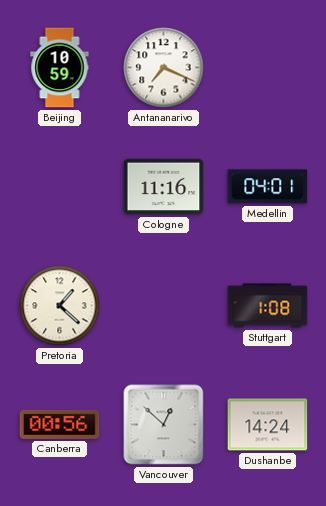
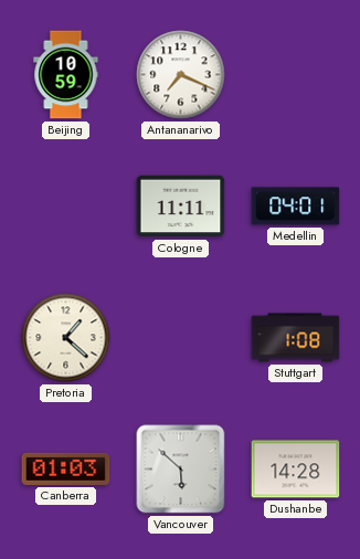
Cologne: 11:16 -> 11:11
Canberra: 00:56 -> 01:03
Vancouver: 12:52 -> 5:52
Dushanbe: 14:24 -> 14:28
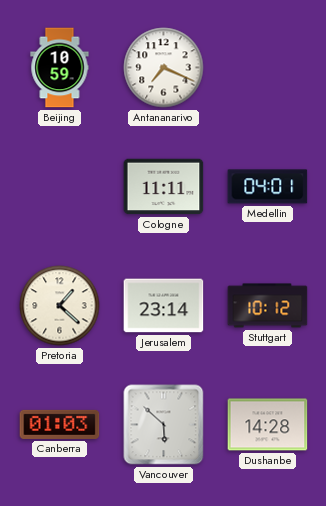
Jerusalem: none -> 23:14
Stuttgart: 1:08 -> 10:12
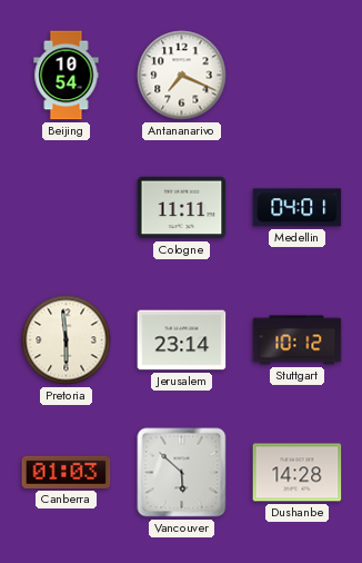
Beijing: 10:59 -> 10:54
Pretoria: 1:22 -> 5:59
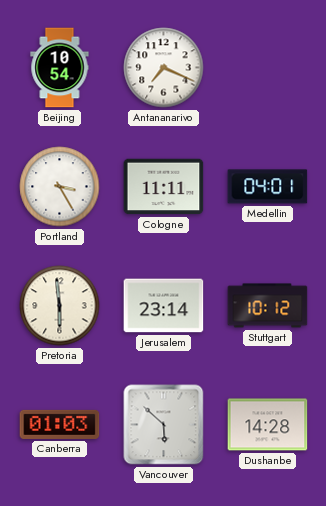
Portland: none -> 3:25
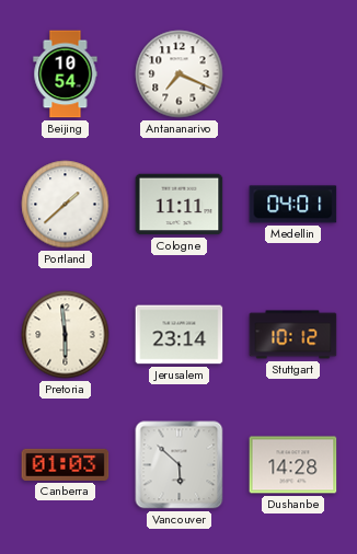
Portland: 3:25 -> 1:38
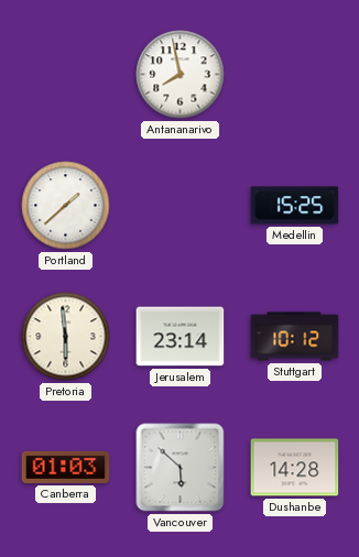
Beijing: 10:54 -> none
Antananarivo: 7:19 -> 7:58
Cologne: 11:11 -> none
Medellin: 04:01 -> 15:25
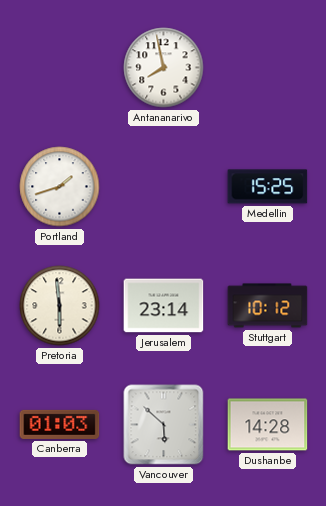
Portland: 1:38 -> 1:42
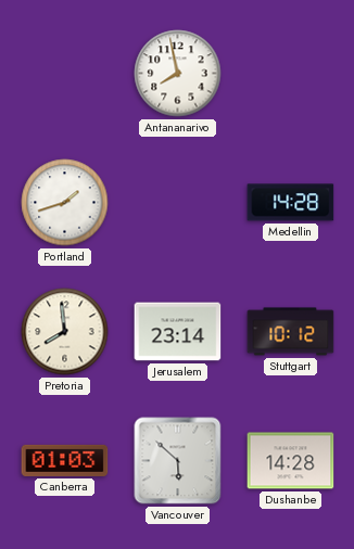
Medellin: 15:25 -> 14:28
Pretoria: 5:59 -> 7:59
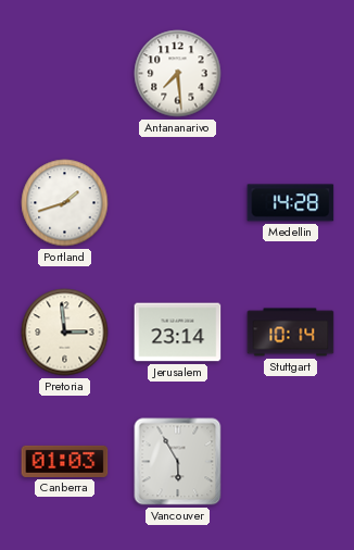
Antananarivo: 7:58 -> 7:29
Pretoria: 7:59 -> 2:59
Stuttgart: 10:12 -> 10:14
Vancouver: 5:52 -> 5:55
Dushanbe: 14:28 -> none
